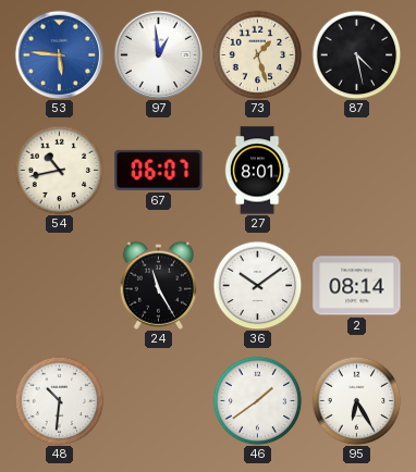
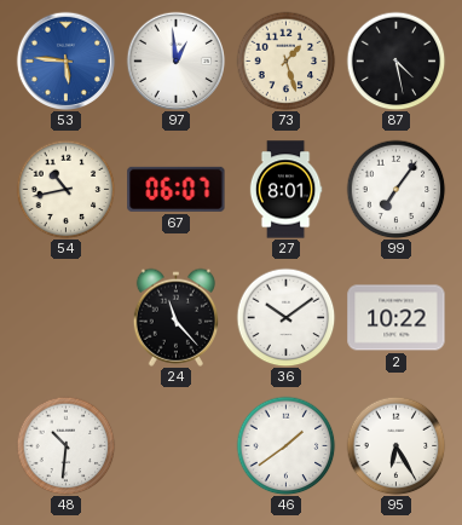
99: none -> 7:06
24: 11:25 -> 11:23
2: 08:14 -> 10:22
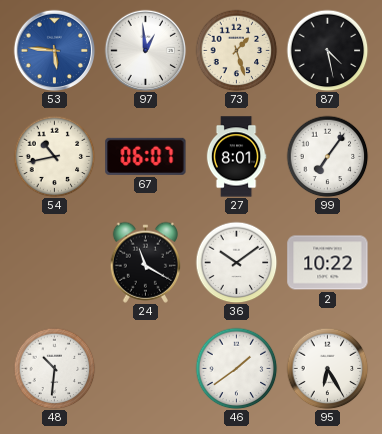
24: 11:23 -> 11:20
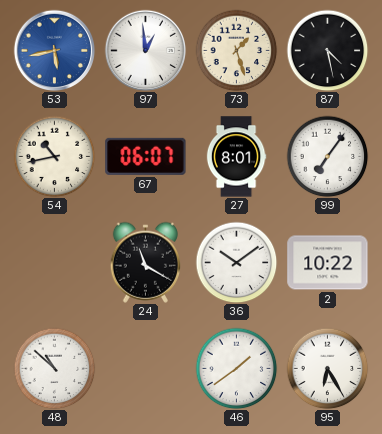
53: 5:46 -> 5:43
48: 10:31 -> 10:52
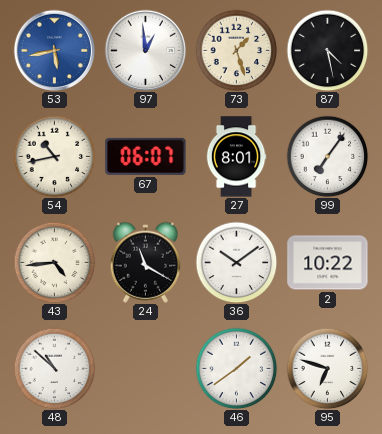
43: none -> 4:44
95: 6:25 -> 6:48
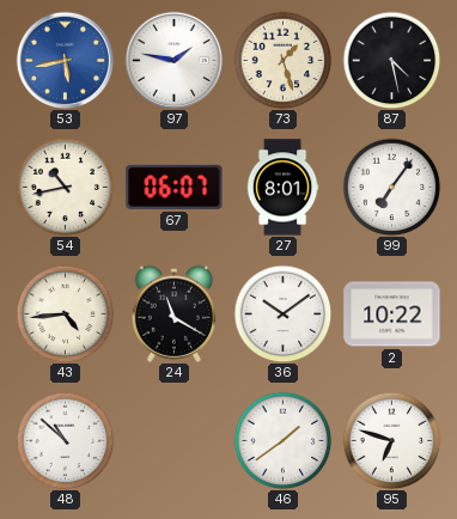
97: 12:59 -> 1:47
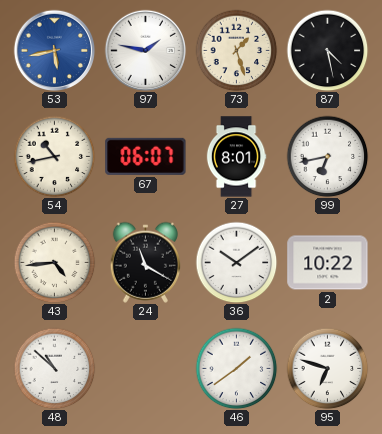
99: 7:06 -> 6:43
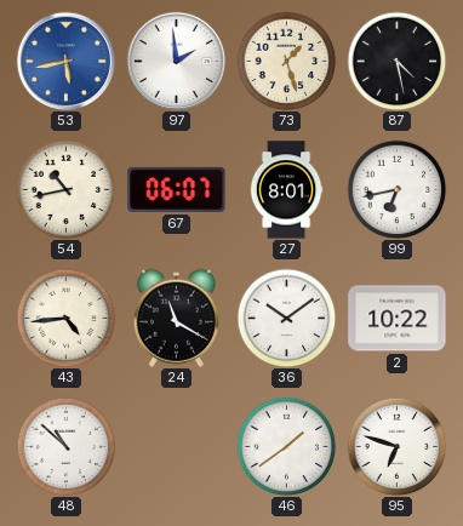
97: 1:47 -> 1:59
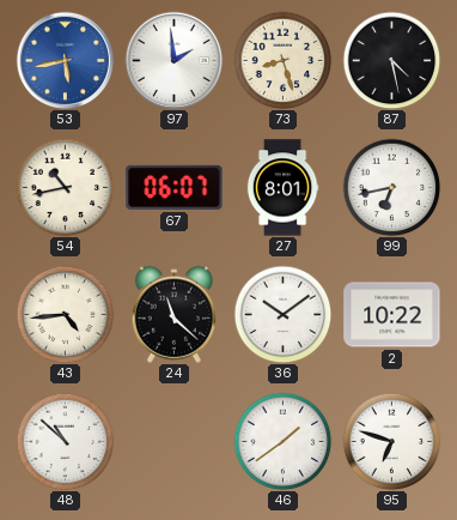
73: 1:27 -> 8:27
24: 11:20 -> 11:22
